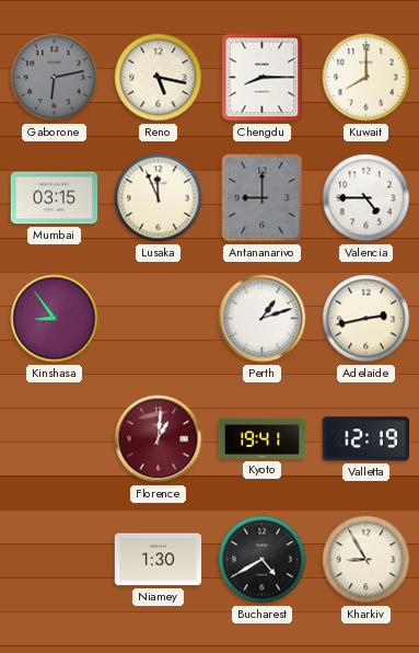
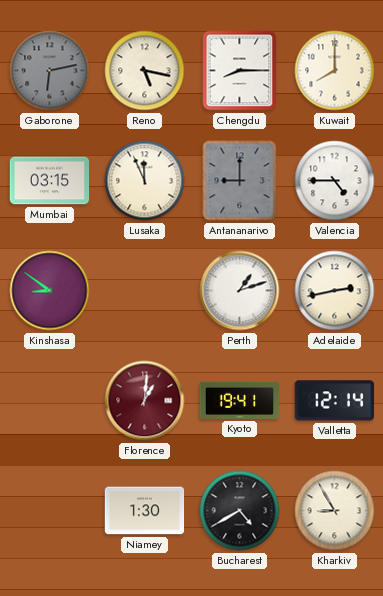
Kinshasa: 8:54 -> 8:51
Valletta: 12:19 -> 12:14
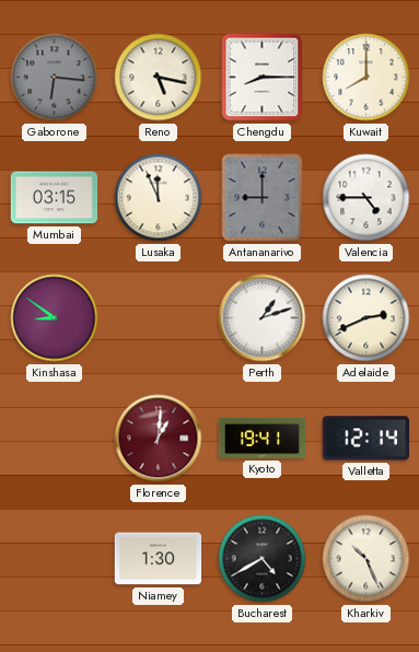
Gaborone: 6:13 -> 6:16
Adelaide: 2:43 -> 2:41
Kharkiv: 8:55 -> 10:26
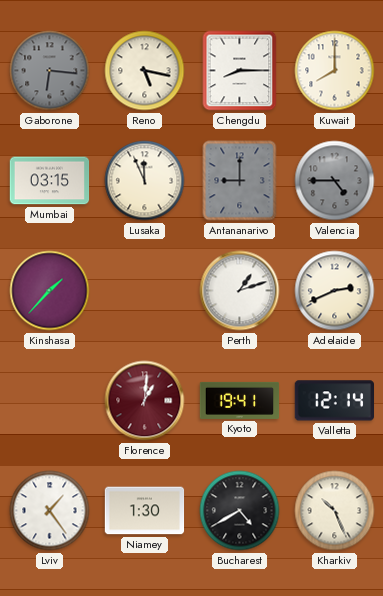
Valencia dial: white -> grey
Kinshasa: 8:51 -> 1:37
Lviv: none -> 1:24
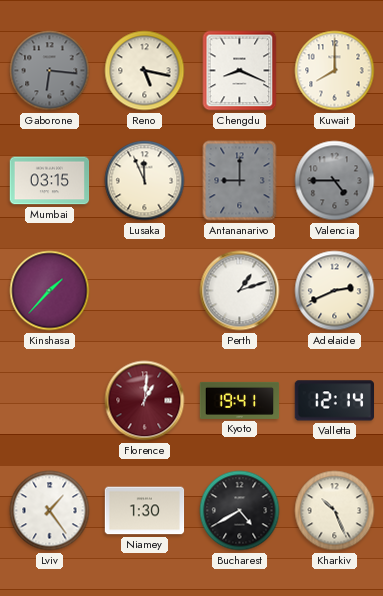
Chengdu: 8:15 -> 8:19
